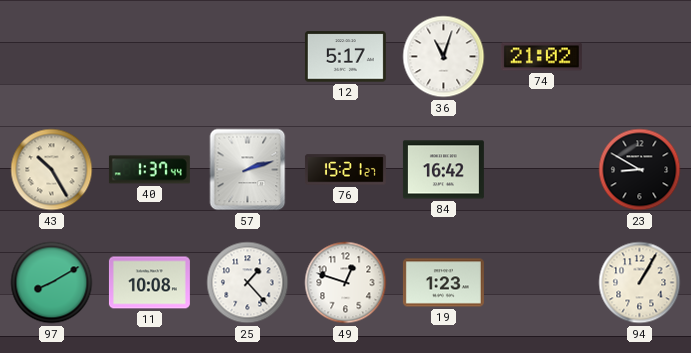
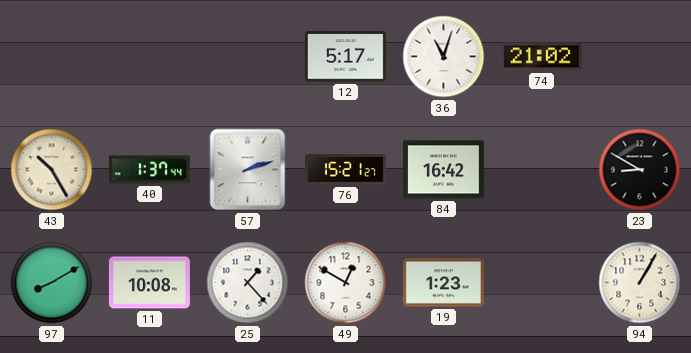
49: 12:48 -> 12:50
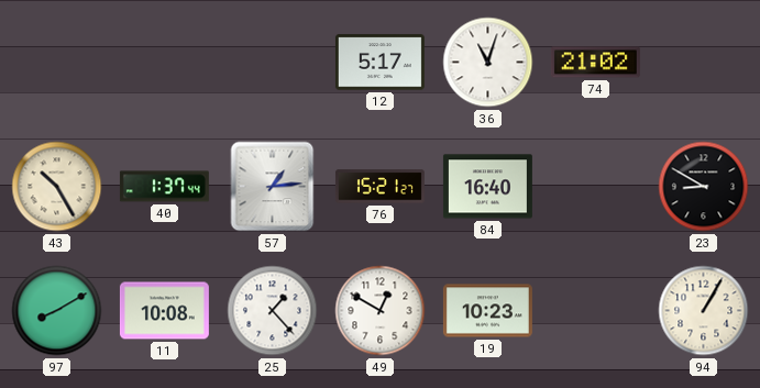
57: 2:12 -> 1:14
84: 16:42 -> 16:40
19: 1:23 -> 10:23
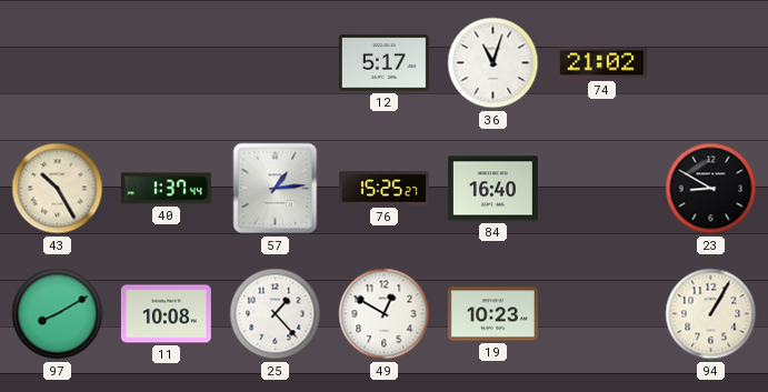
76: 15:21 -> 15:25
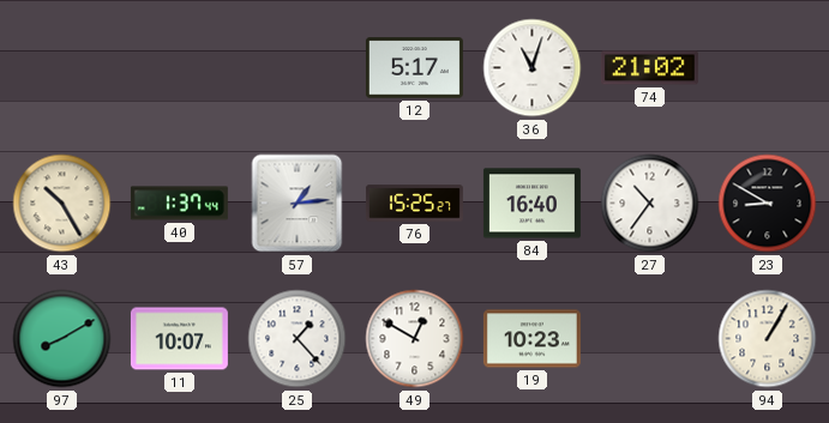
27: none -> 10:36
11: 10:08 -> 10:07
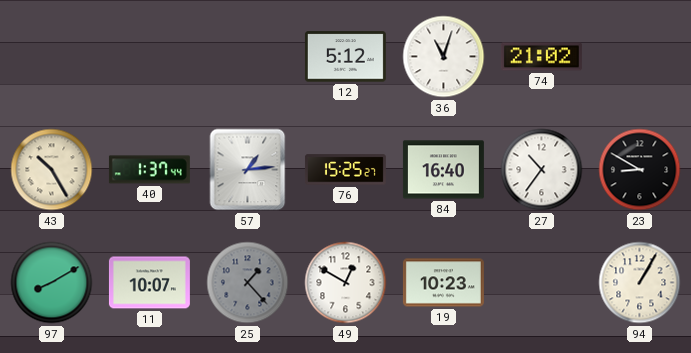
12: 5:17 -> 5:12
25 dial: white -> grey
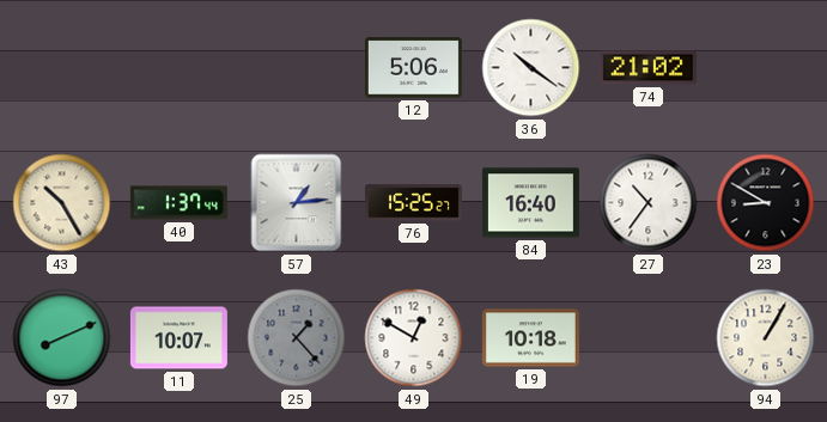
12: 5:12 -> 5:06
36: 11:03 -> 10:21
97: 8:10 -> 8:11
19: 10:23 -> 10:18
